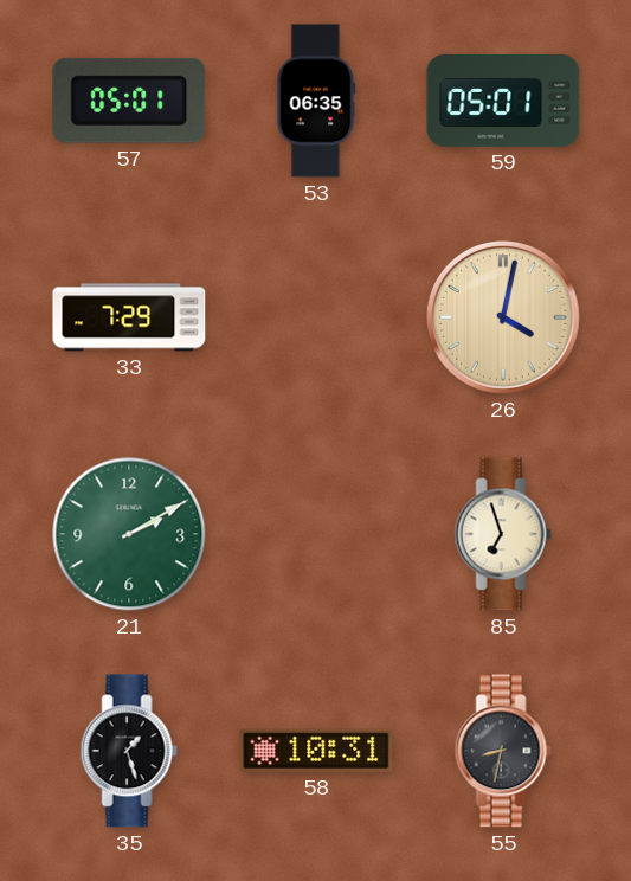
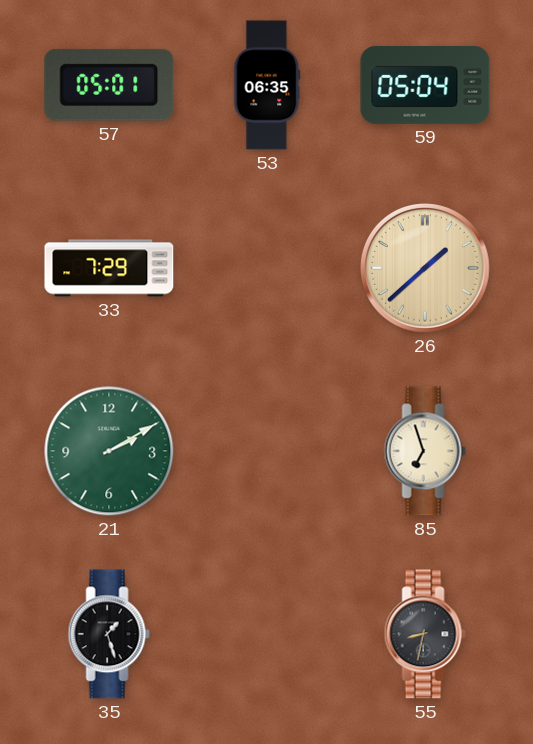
59: 05:01 -> 05:04
26: 4:02 -> 1:38
58: 10:31 -> none
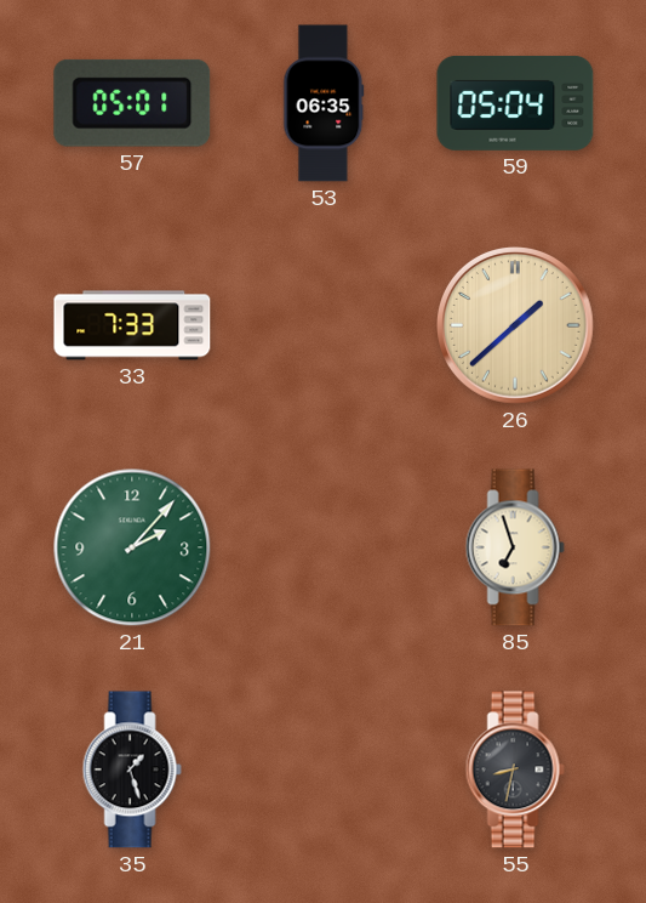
33: 7:29 -> 7:33
21: 2:10 -> 2:07
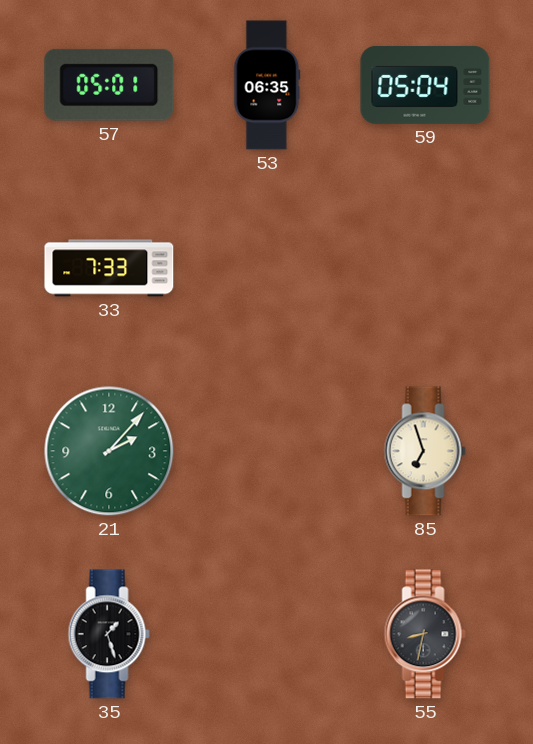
26: 1:38 -> none
